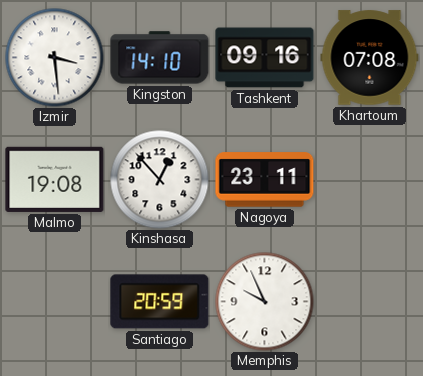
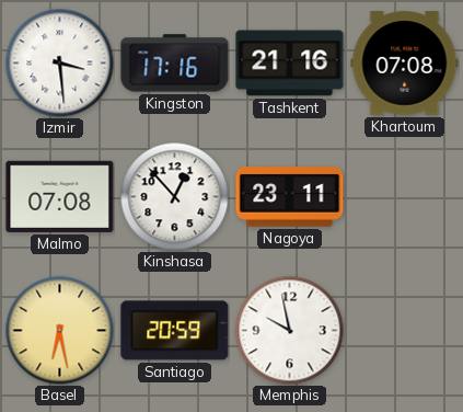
Kingston: 14:10 -> 17:16
Tashkent: 09:16 -> 21:16
Malmo: 19:08 -> 07:08
Basel: none -> 6:28
Memphis: 9:56 -> 9:58
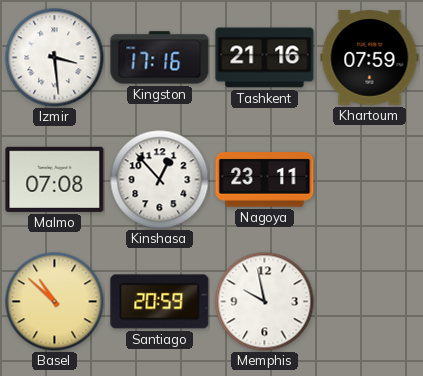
Khartoum: 07:08 -> 07:59
Basel: 6:28 -> 10:52
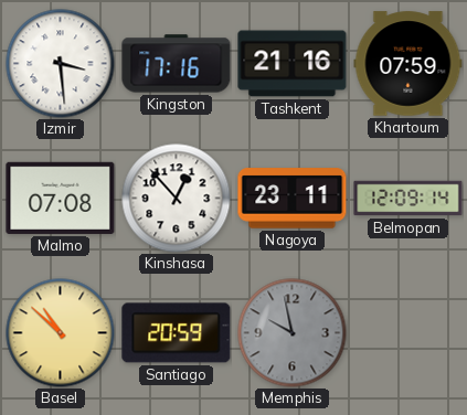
Belmopan: none -> 12:09
Memphis dial: white -> grey
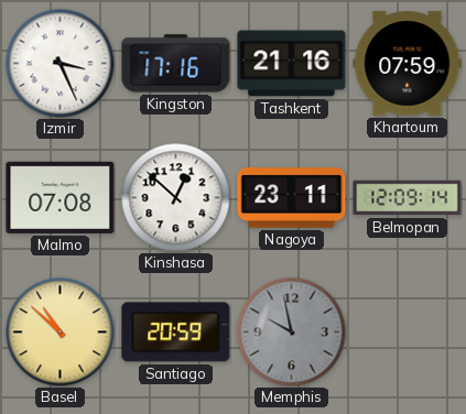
Izmir: 3:29 -> 3:26
Kinshasa: 12:53 -> 12:52
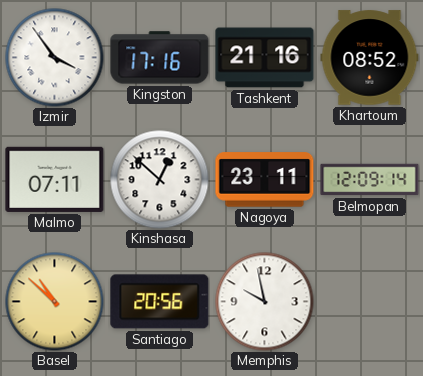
Izmir: 3:26 -> 3:54
Khartoum: 07:59 -> 08:52
Malmo: 07:08 -> 07:11
Santiago: 20:59 -> 20:56
Memphis dial: grey -> white
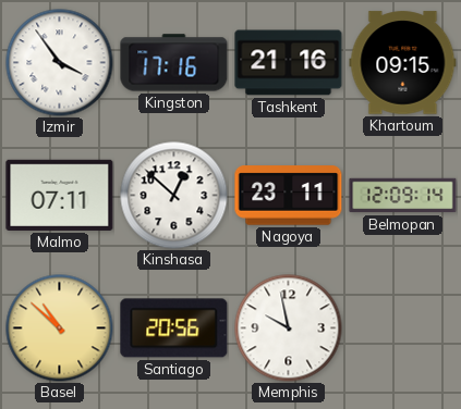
Khartoum: 08:52 -> 09:15
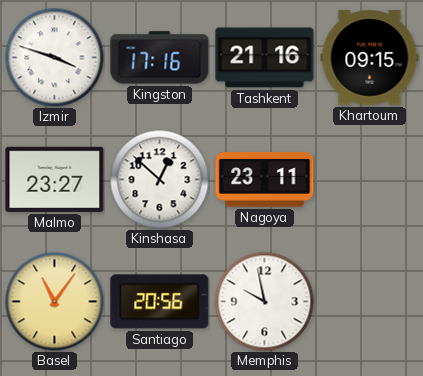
Izmir: 3:54 -> 3:48
Malmo: 07:11 -> 23:27
Belmopan: 12:09 -> none
Basel: 10:52 -> 11:06
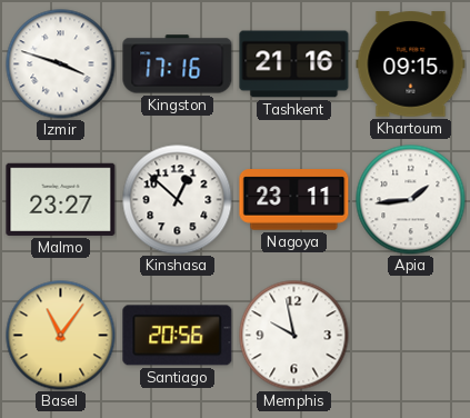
Apia: none -> 1:44
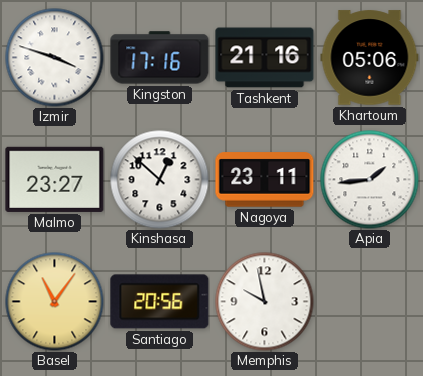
Khartoum: 09:15 -> 05:06
